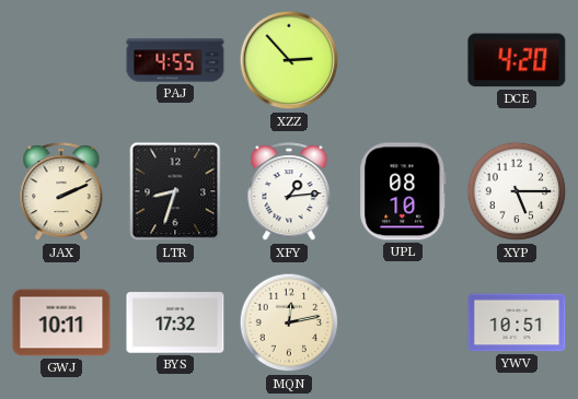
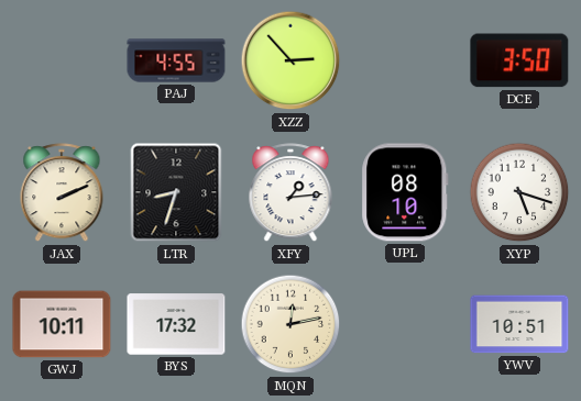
DCE: 4:20 -> 3:50
XYP: 5:15 -> 5:18
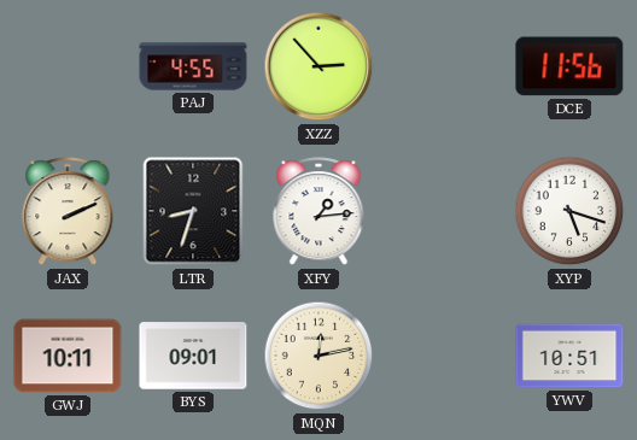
DCE: 3:50 -> 11:56
UPL: 08:10 -> none
BYS: 17:32 -> 09:01
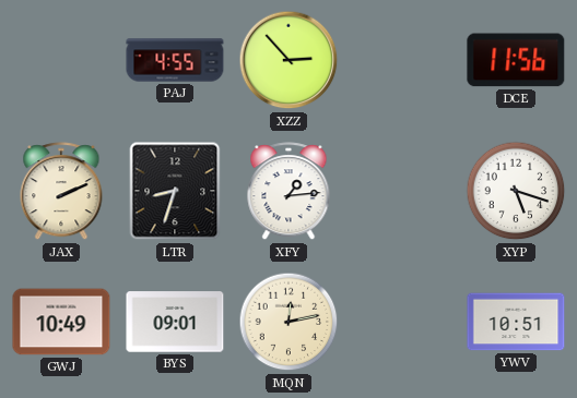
GWJ: 10:11 -> 10:49
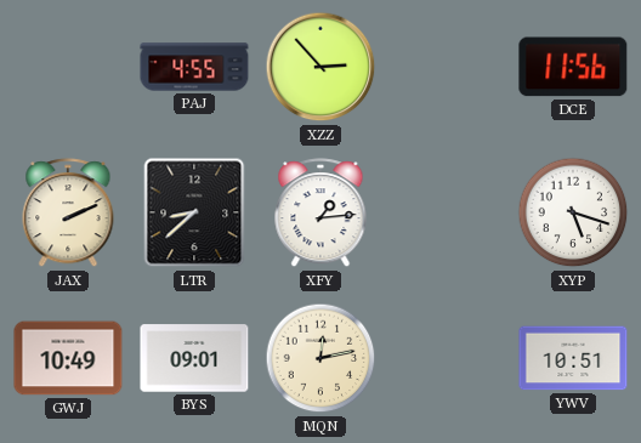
LTR: 8:33 -> 8:38
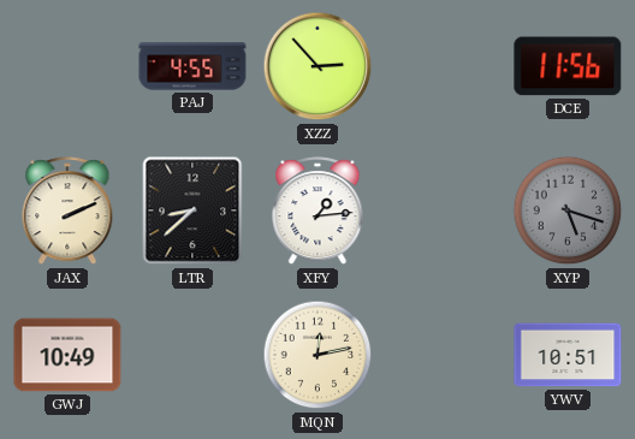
XYP dial: white -> grey
BYS: 09:01 -> none
